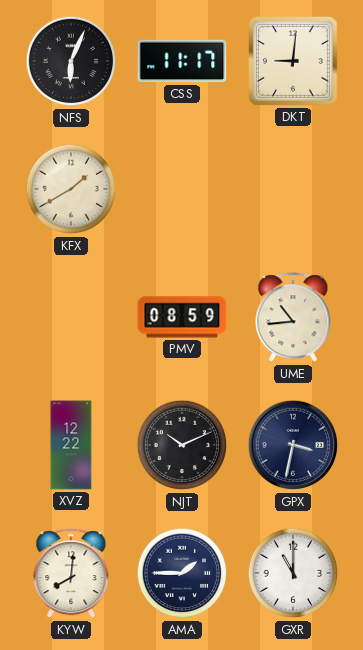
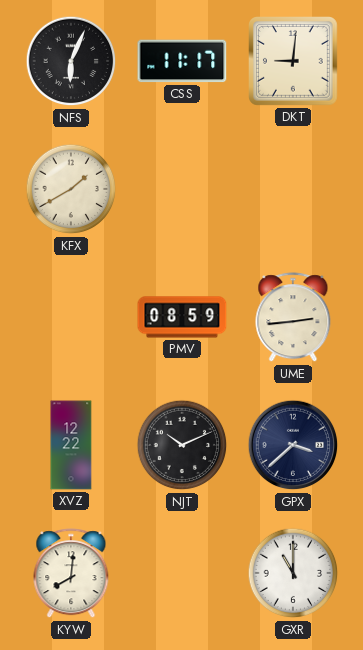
UME: 10:44 -> 2:44
GPX: 3:32 -> 3:38
AMA: 1:45 -> none
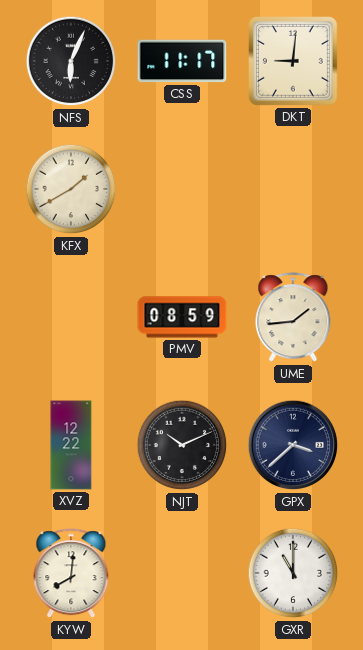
UME: 2:44 -> 1:44
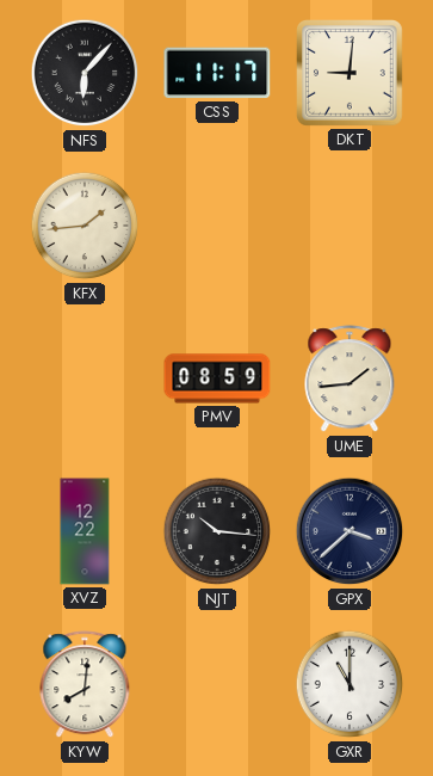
NFS: 6:04 -> 6:07
KFX: 1:40 -> 1:44
NJT: 10:11 -> 10:16
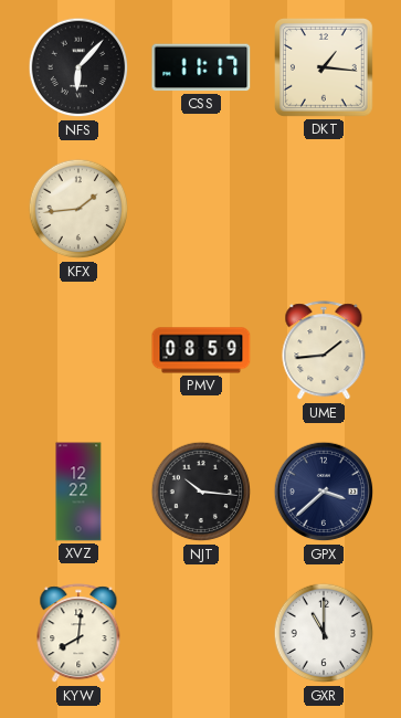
DKT: 9:01 -> 1:16
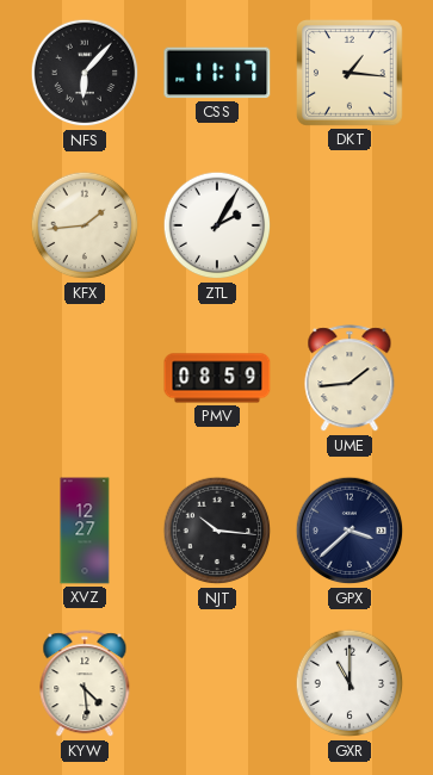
ZTL: none -> 2:05
XVZ: 12:22 -> 12:27
KYW: 8:01 -> 4:29
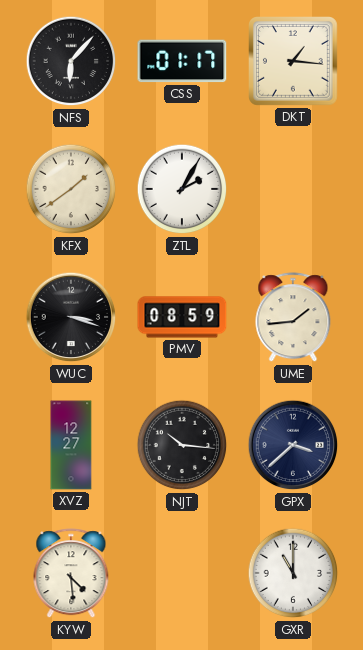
CSS: 11:17 -> 01:17
KFX: 1:44 -> 1:39
WUC: none -> 3:18
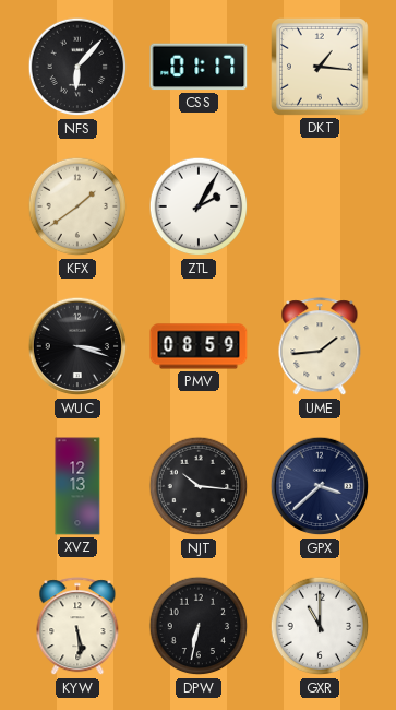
XVZ: 12:27 -> 12:13
KYW: 4:29 -> 5:29
DPW: none -> 6:32
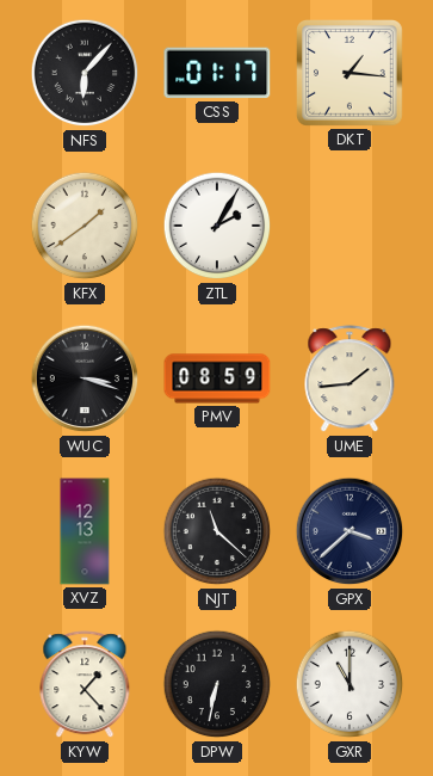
NJT: 10:16 -> 11:22
KYW: 5:29 -> 1:23
